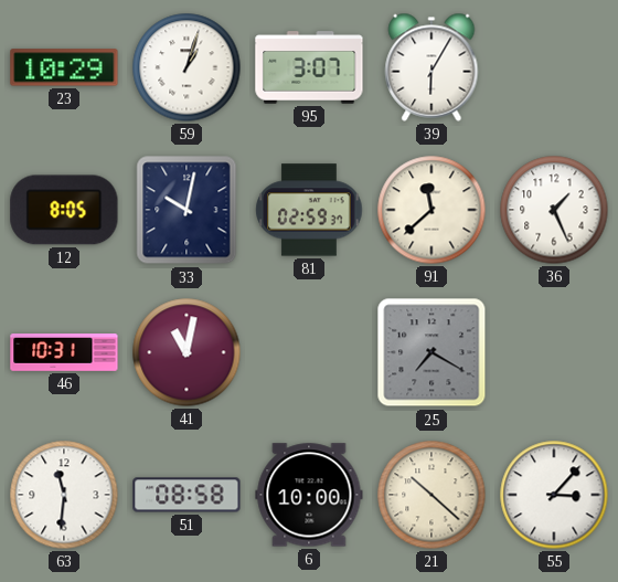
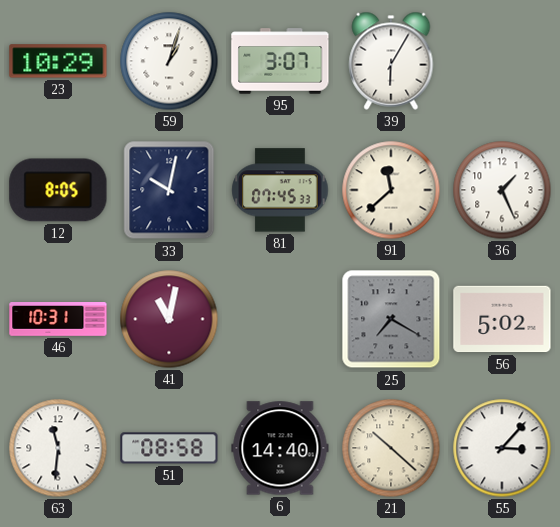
81: 02:59 -> 07:45
56: none -> 5:02
6: 10:00 -> 14:40
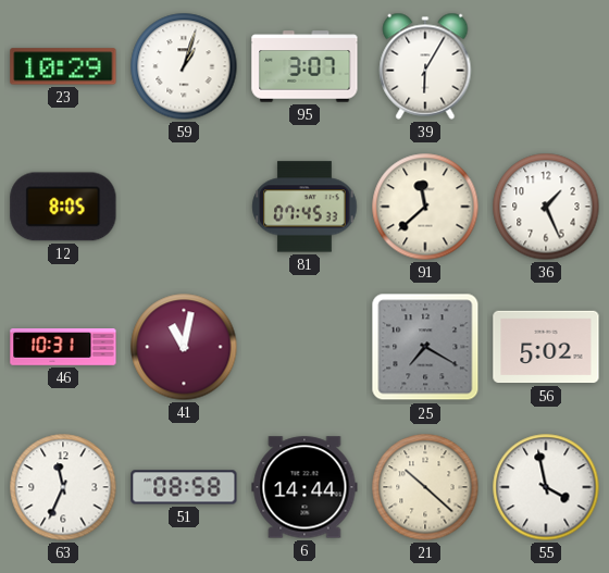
33: 10:02 -> none
63: 11:31 -> 11:34
6: 14:40 -> 14:44
55: 3:07 -> 3:58
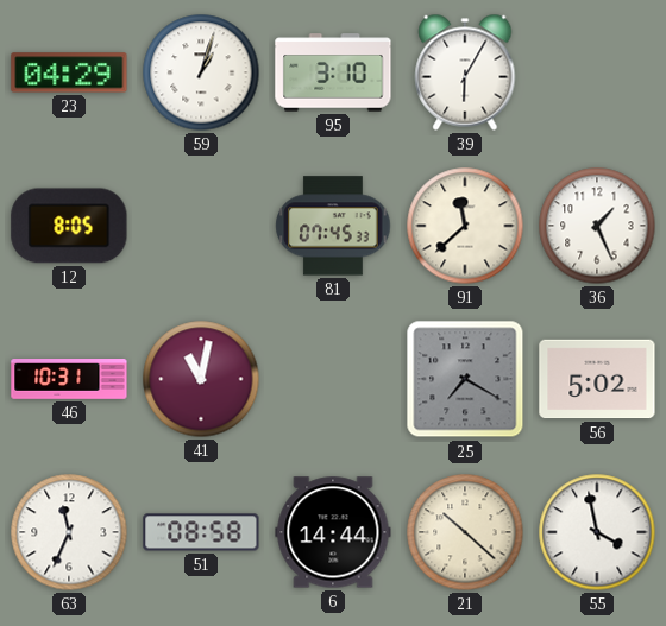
23: 10:29 -> 04:29
95: 3:07 -> 3:10
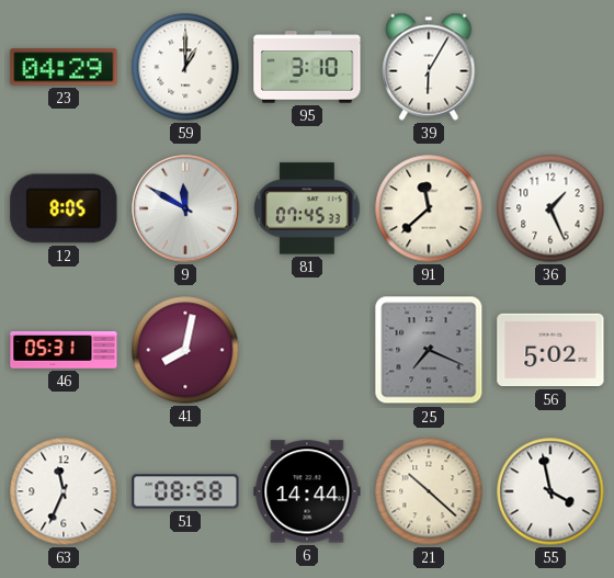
59: 1:03 -> 1:00
9: none -> 11:50
46: 10:31 -> 05:31
41: 11:02 -> 8:02
25: 7:20 -> 7:19
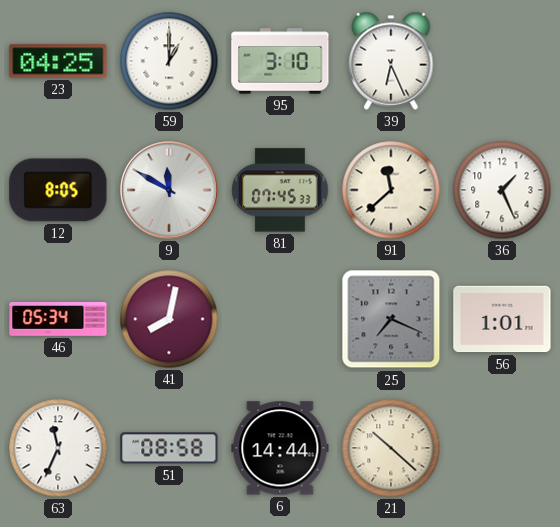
23: 04:29 -> 04:25
39: 6:05 -> 6:26
46: 05:31 -> 05:34
56: 5:02 -> 1:01
55: 3:58 -> none
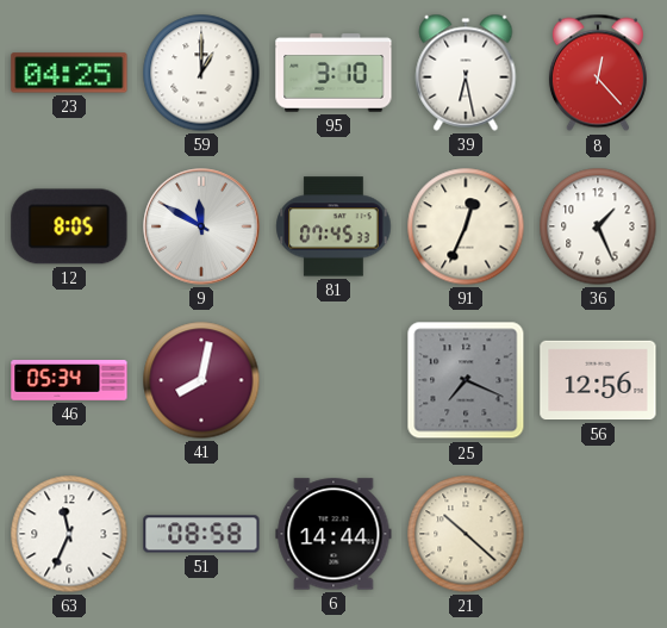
39: 6:26 -> 6:28
8: none -> 12:23
91: 11:38 -> 12:34
56: 1:01 -> 12:56
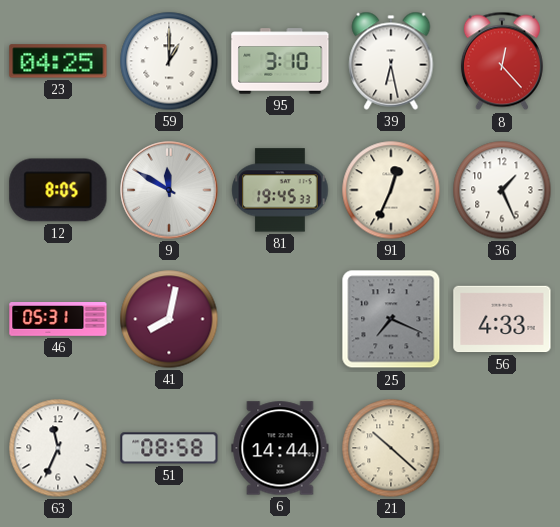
81: 07:45 -> 19:45
46: 05:34 -> 05:31
56: 12:56 -> 4:33
